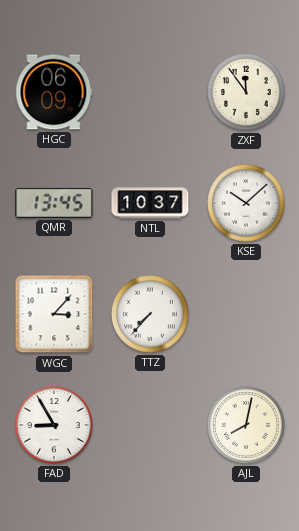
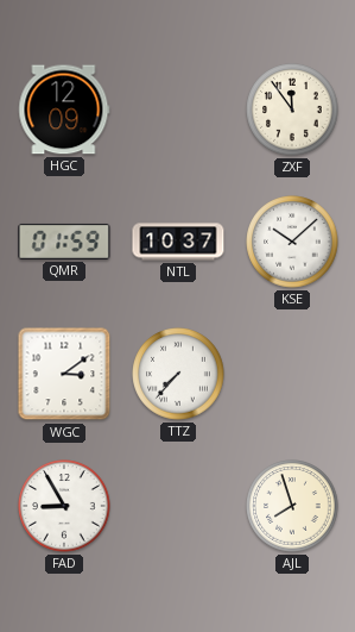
HGC: 06:09 -> 12:09
QMR: 13:45 -> 01:59
WGC: 3:07 -> 3:09
AJL: 8:02 -> 7:57
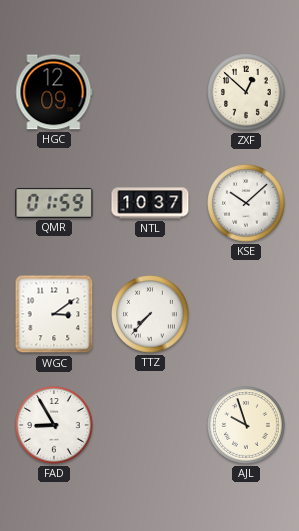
ZXF: 11:54 -> 12:52
AJL: 7:57 -> 9:57
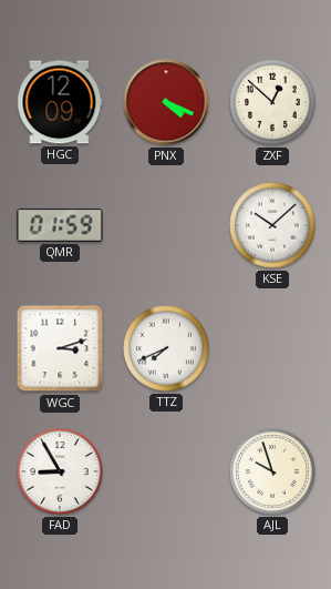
PNX: none -> 4:19
NTL: 10:37 -> none
WGC: 3:09 -> 3:12
TTZ: 7:37 -> 7:41
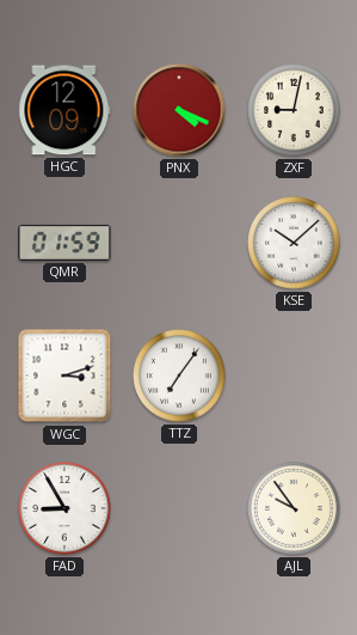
ZXF: 12:52 -> 9:02
TTZ: 7:41 -> 7:06
AJL: 9:57 -> 9:54
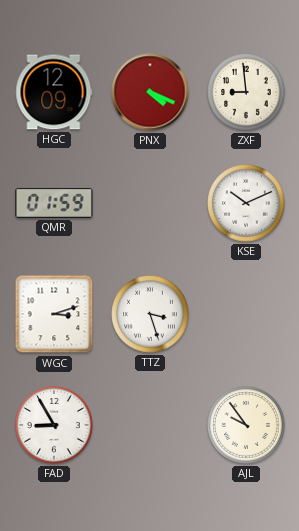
ZXF: 9:02 -> 8:59
KSE: 10:08 -> 10:11
TTZ: 7:06 -> 3:27
